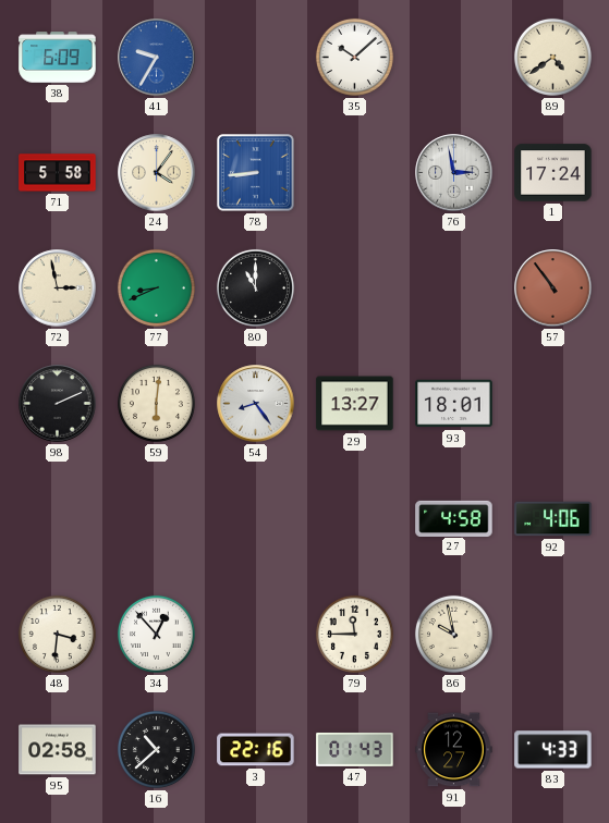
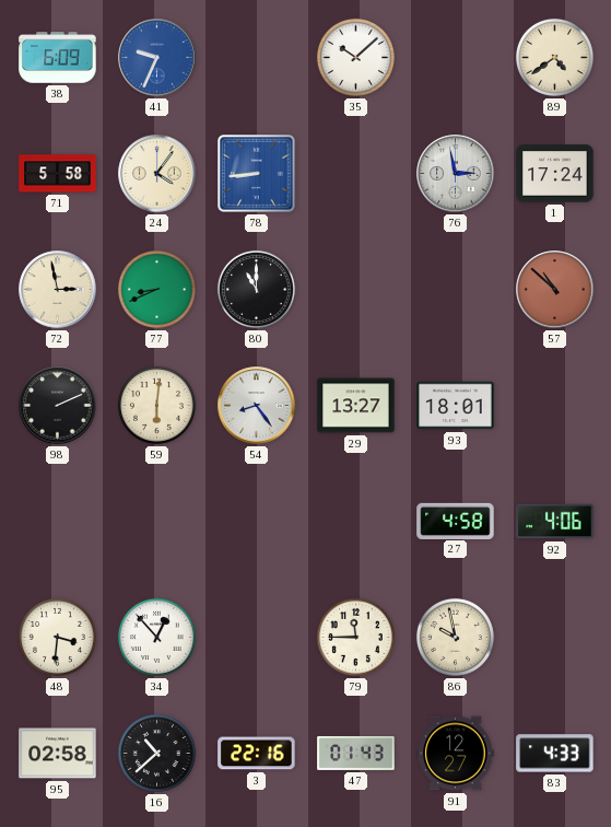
41: 9:35 -> 9:34
57: 10:54 -> 10:52
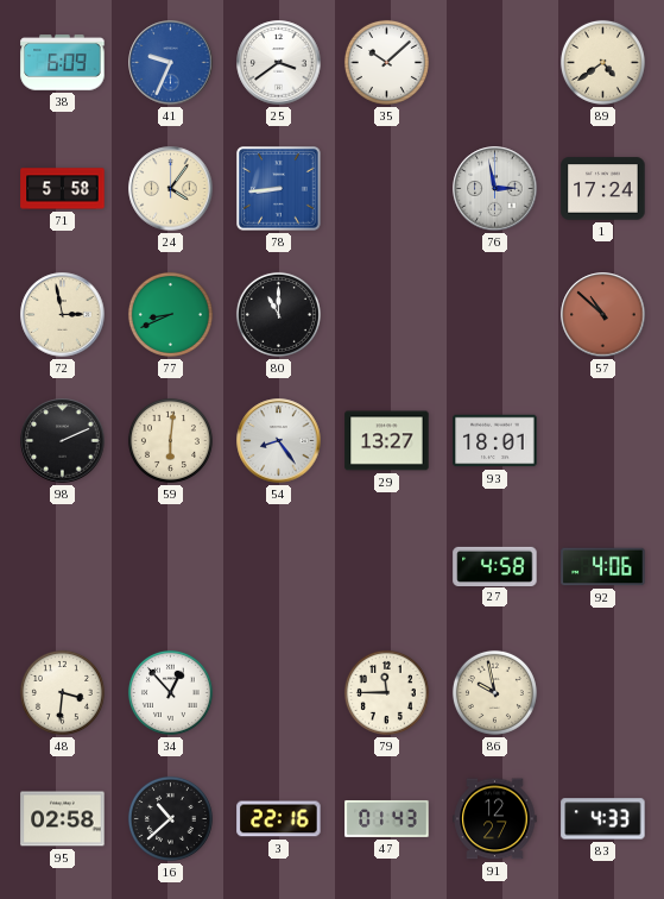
25: none -> 3:39
